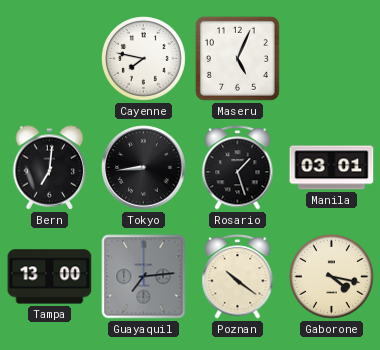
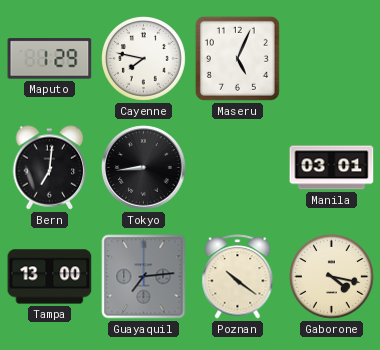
Maputo: none -> 1:29
Rosario: 1:27 -> none
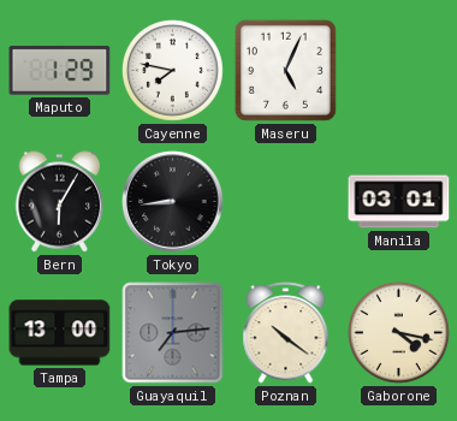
Bern: 7:01 -> 6:05
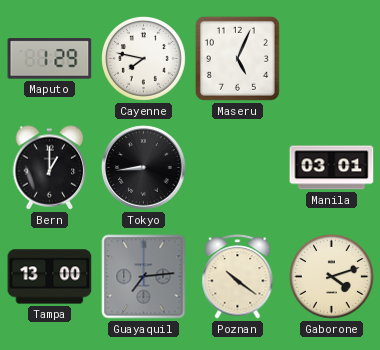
Bern: 6:05 -> 1:00
Gaborone: 4:17 -> 4:12
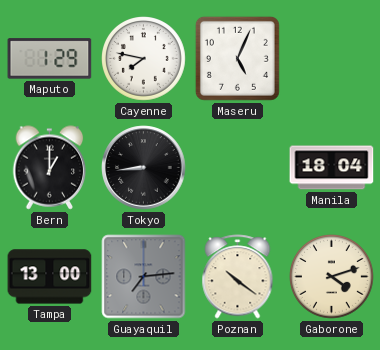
Manila: 03:01 -> 18:04
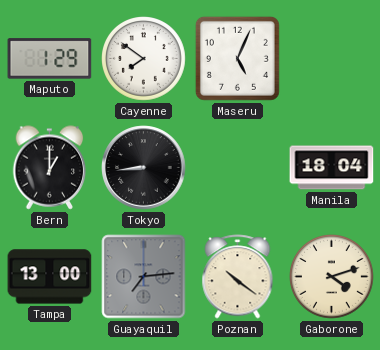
Cayenne: 7:47 -> 7:51
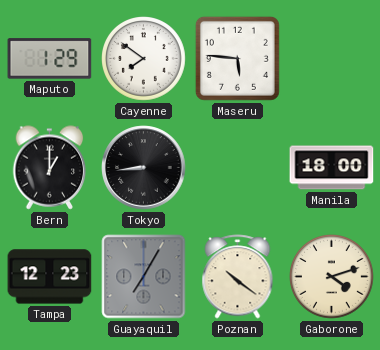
Maseru: 5:04 -> 5:46
Manila: 18:04 -> 18:00
Tampa: 13:00 -> 12:23
Guayaquil: 7:14 -> 7:05
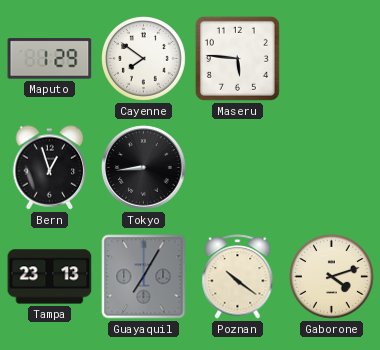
Bern: 1:00 -> 12:57
Manila: 18:00 -> none
Tampa: 12:23 -> 23:13
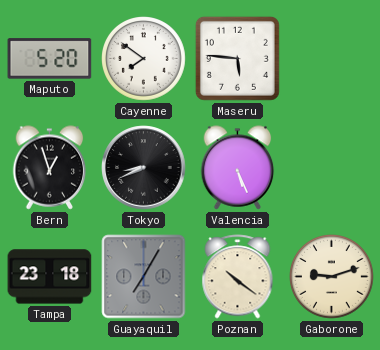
Maputo: 1:29 -> 5:20
Tokyo: 8:44 -> 8:41
Valencia: none -> 5:26
Tampa: 23:13 -> 23:18
Gaborone: 4:12 -> 9:12
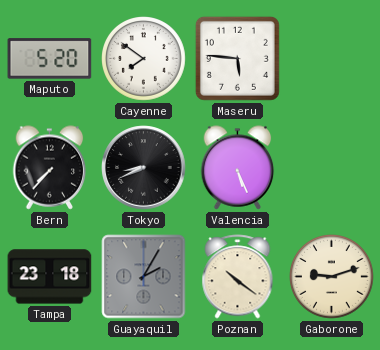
Bern: 12:57 -> 7:37
Guayaquil: 7:05 -> 2:05
